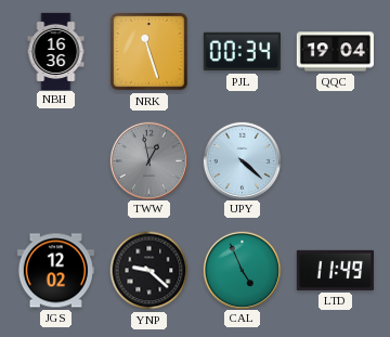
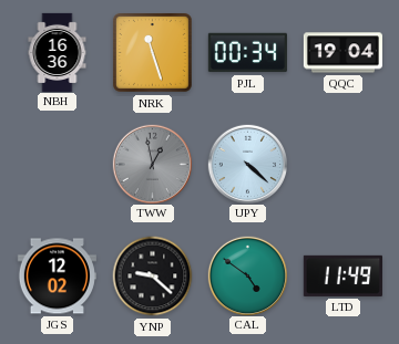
CAL: 4:56 -> 4:51
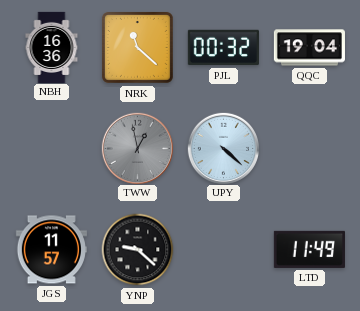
NRK: 11:27 -> 11:22
PJL: 00:34 -> 00:32
JGS: 12:02 -> 11:57
CAL: 4:51 -> none
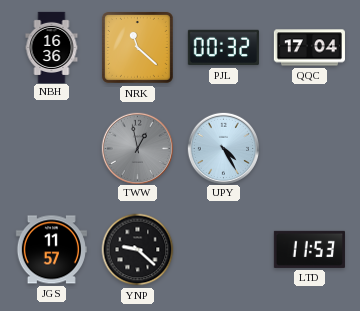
QQC: 19:04 -> 17:04
UPY: 4:22 -> 4:25
LTD: 11:49 -> 11:53
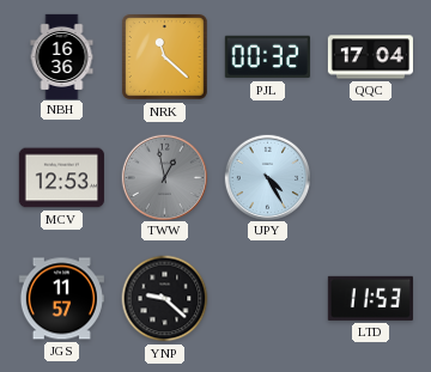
MCV: none -> 12:53
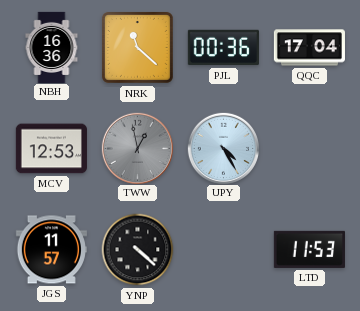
PJL: 00:32 -> 00:36
YNP: 9:22 -> 4:22
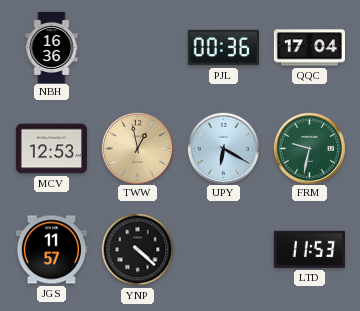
NRK: 11:22 -> none
TWW dial: grey -> champagne
UPY: 4:25 -> 6:20
FRM: none -> 9:32
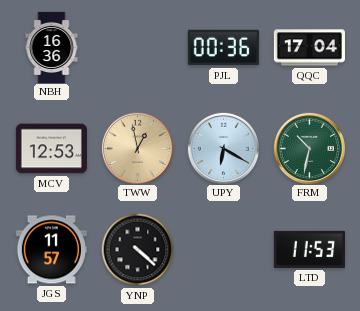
FRM: 9:32 -> 10:32
